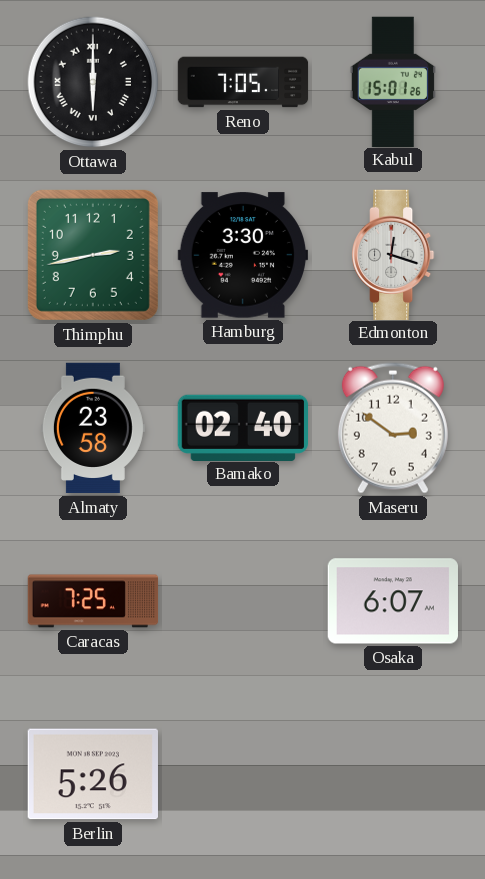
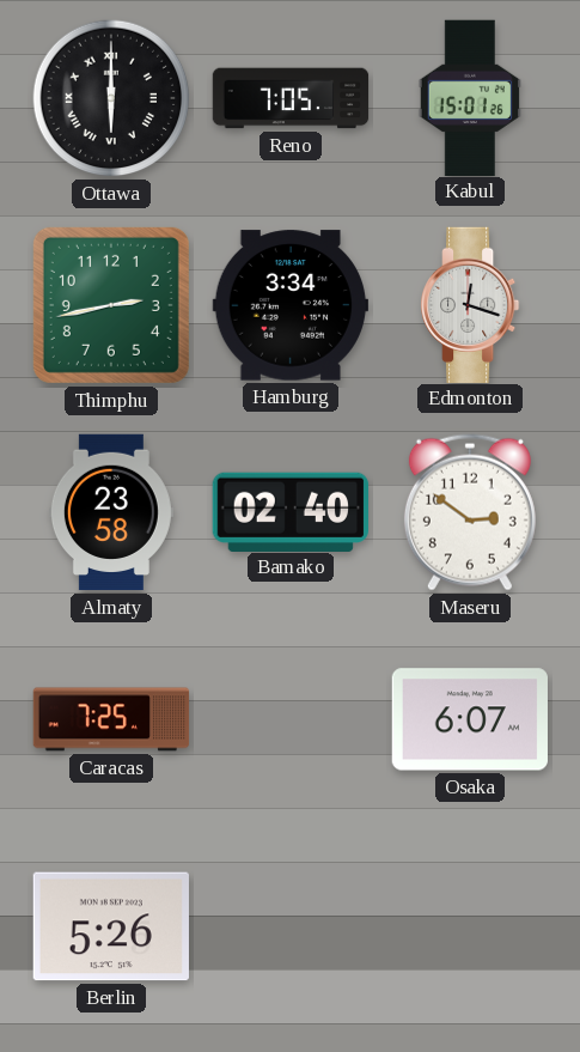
Hamburg: 3:30 -> 3:34
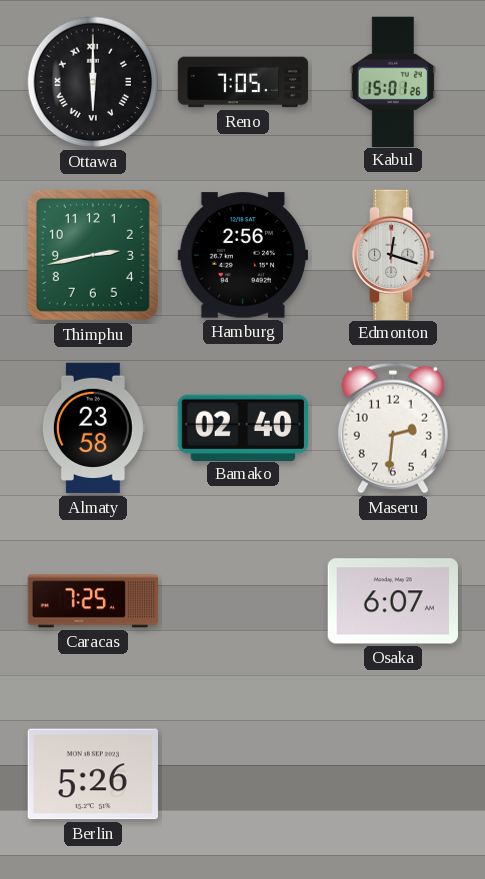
Hamburg: 3:34 -> 2:56
Maseru: 2:51 -> 2:31
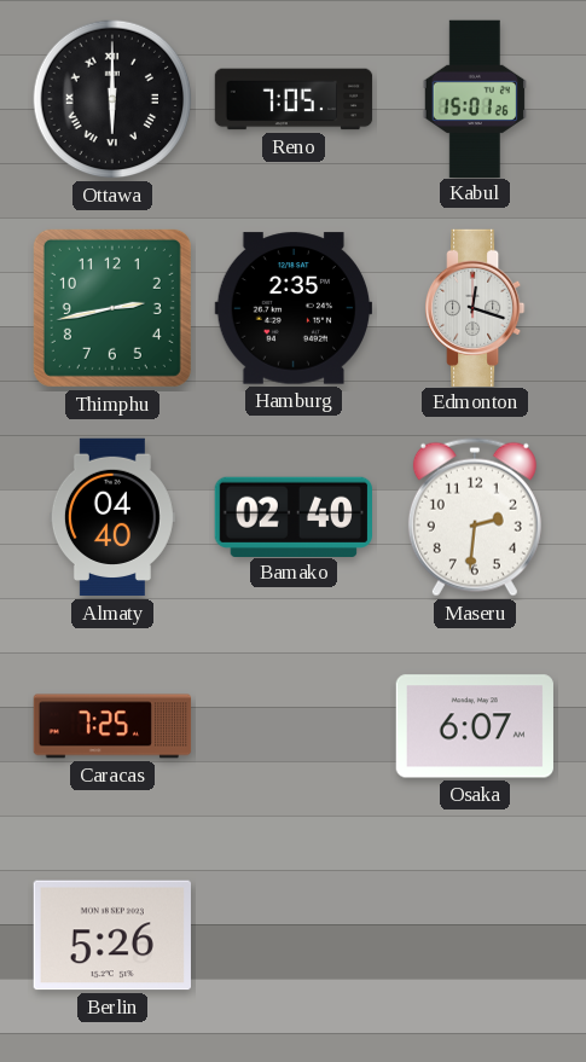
Hamburg: 2:56 -> 2:35
Almaty: 23:58 -> 04:40
